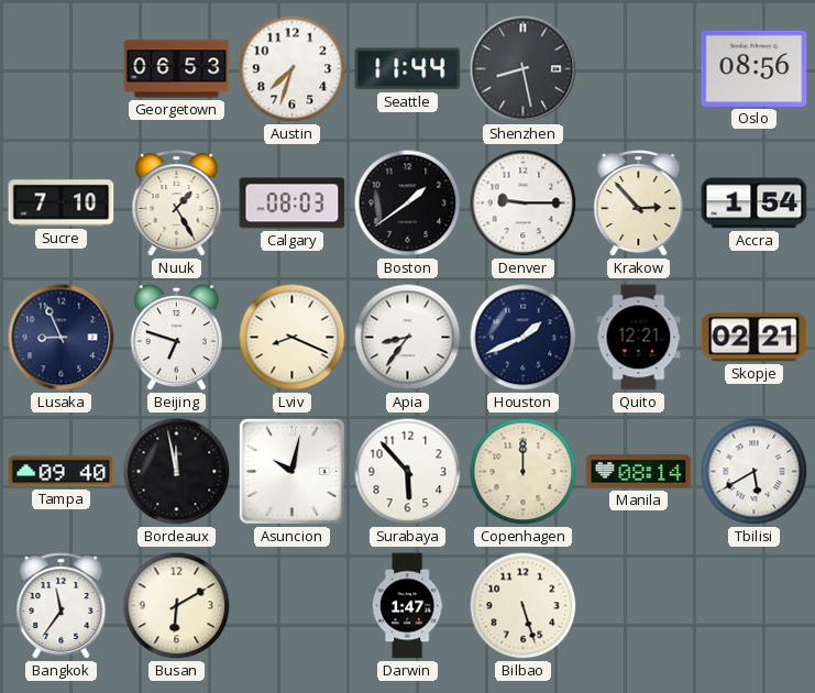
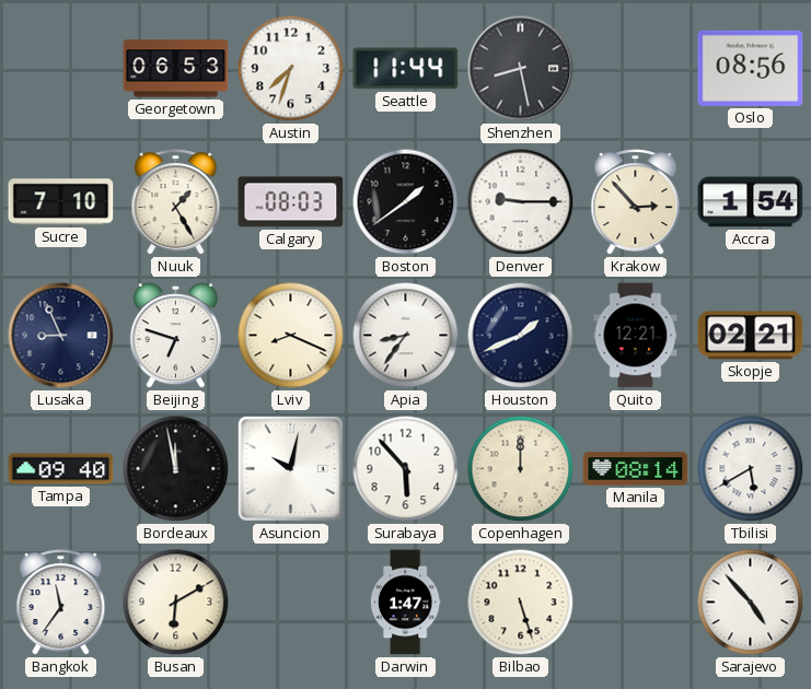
Sarajevo: none -> 4:53
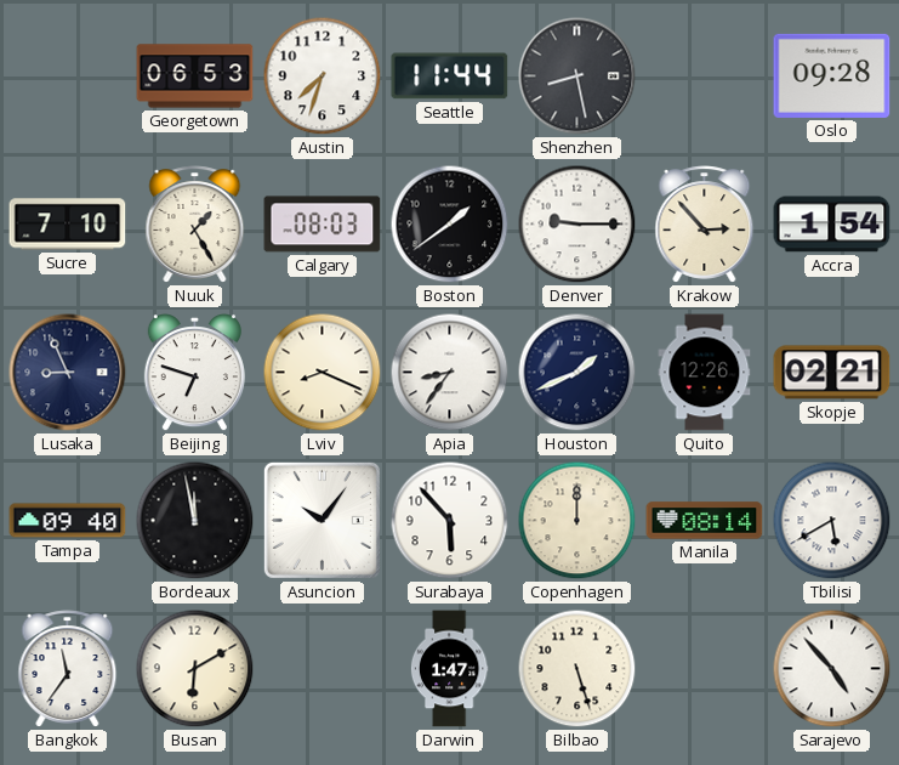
Oslo: 08:56 -> 09:28
Quito: 12:21 -> 12:26
Asuncion: 10:02 -> 10:06
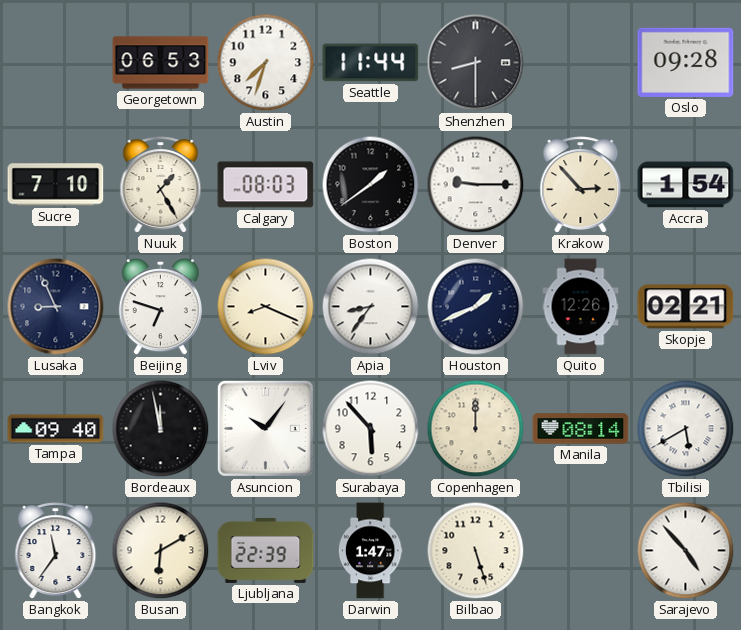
Shenzhen: 8:28 -> 8:30
Ljubljana: none -> 22:39
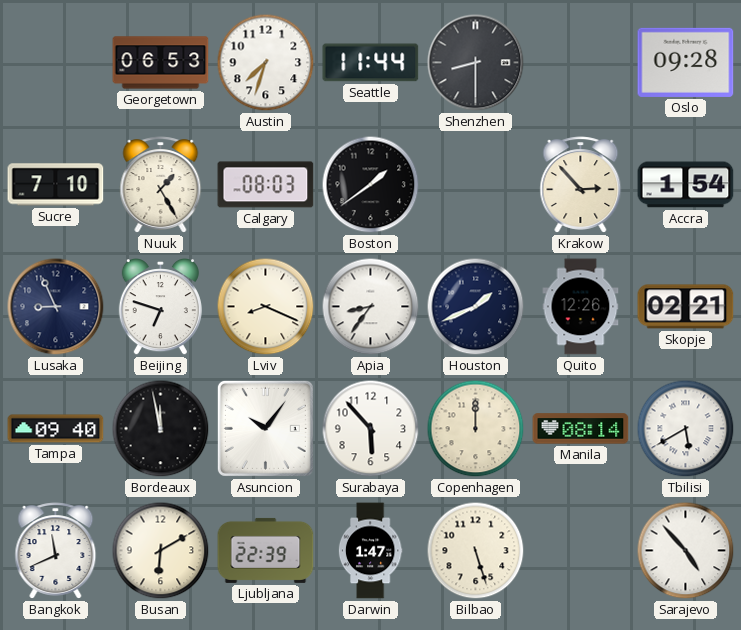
Denver: 9:15 -> none
Bangkok: 11:36 -> 11:41
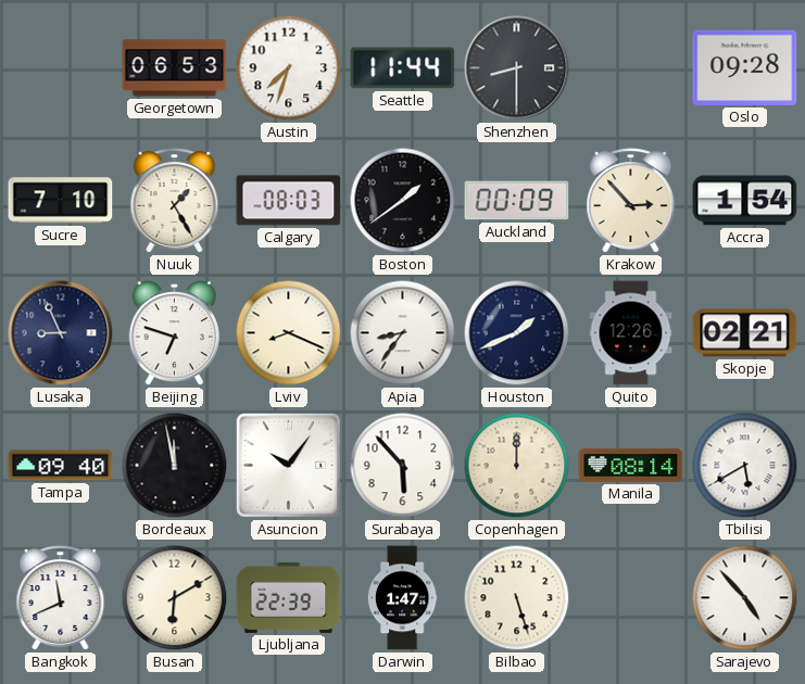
Auckland: none -> 00:09
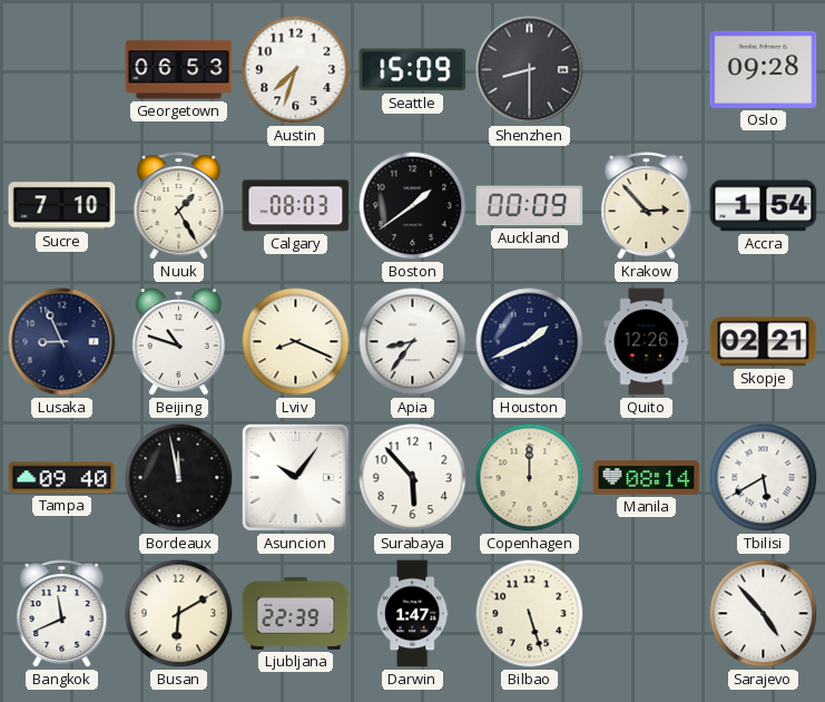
Seattle: 11:44 -> 15:09
Beijing: 6:48 -> 10:48
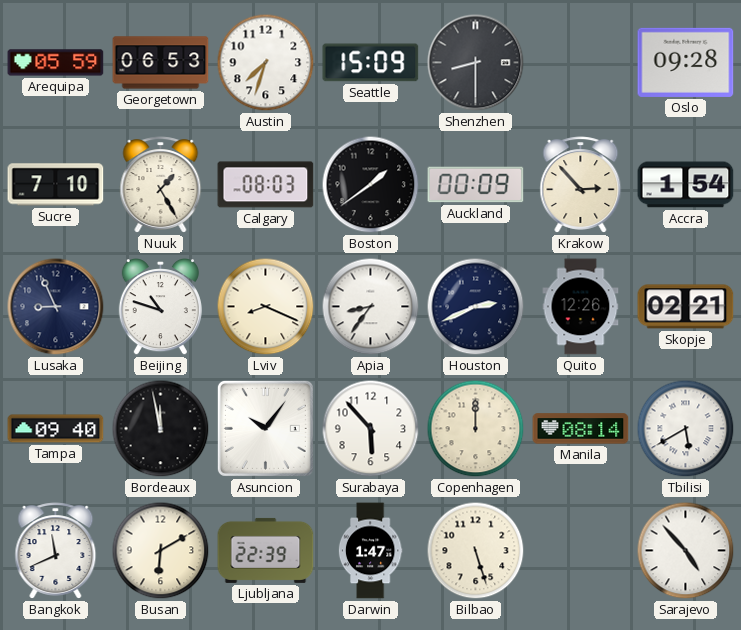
Arequipa: none -> 05:59
Houston: 1:41 -> 2:41
